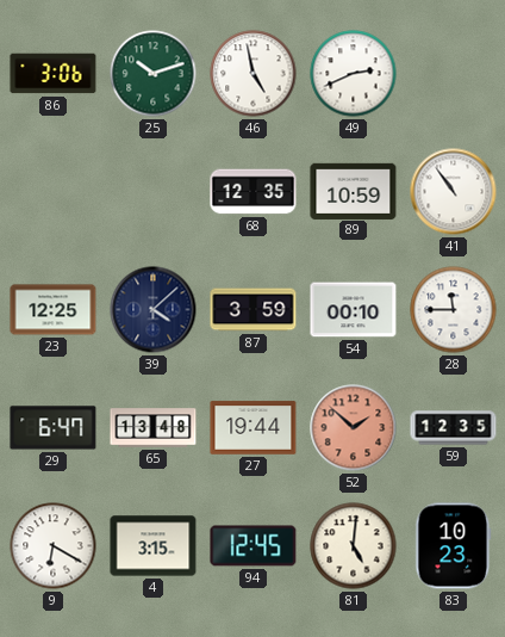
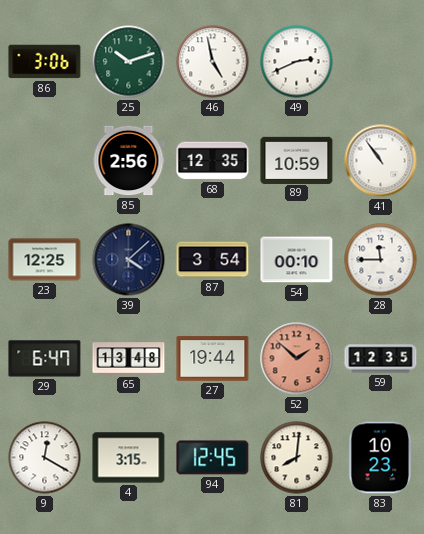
85: none -> 2:56
87: 3:59 -> 3:54
9: 6:20 -> 12:20
81: 5:01 -> 8:01
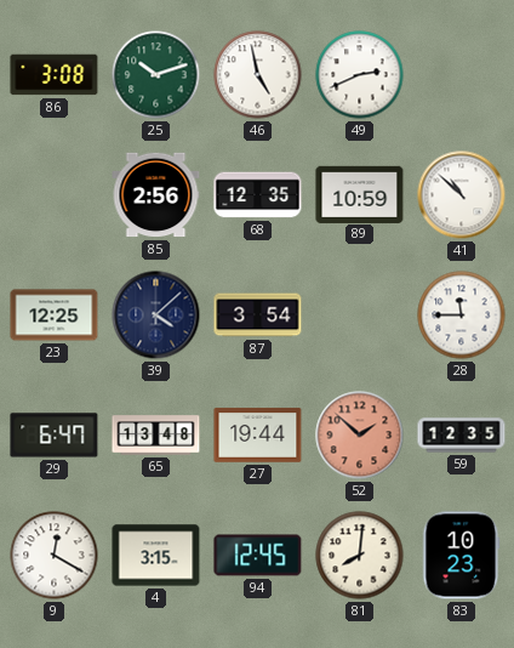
86: 3:06 -> 3:08
41: 10:54 -> 10:52
54: 00:10 -> none
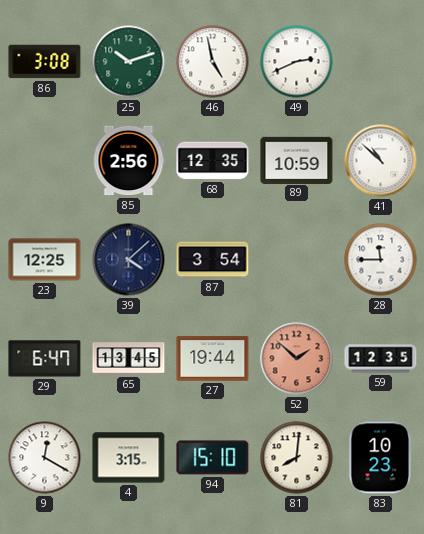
65: 13:48 -> 13:45
94: 12:45 -> 15:10
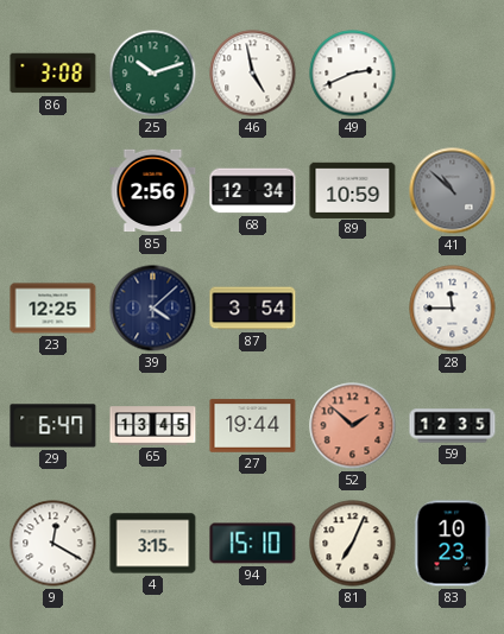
68: 12:35 -> 12:34
41 dial: white -> grey
81: 8:01 -> 7:04
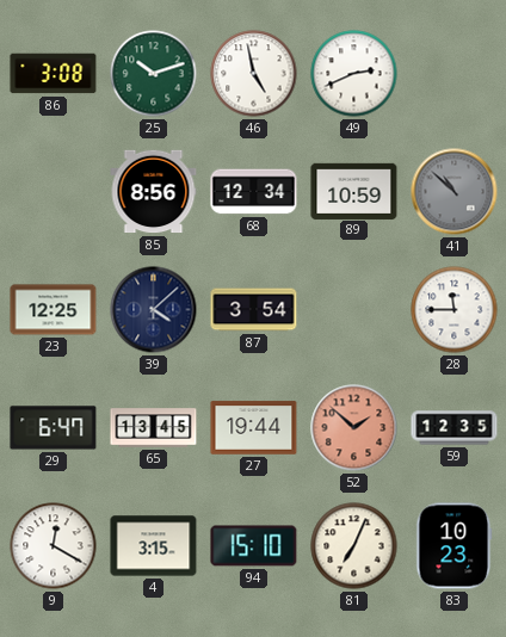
85: 2:56 -> 8:56
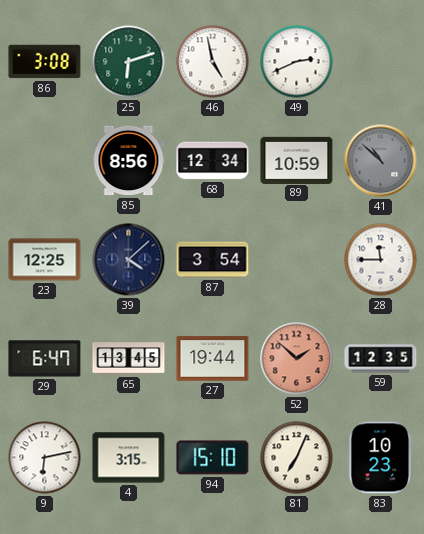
25: 10:12 -> 6:12
9: 12:20 -> 6:13
